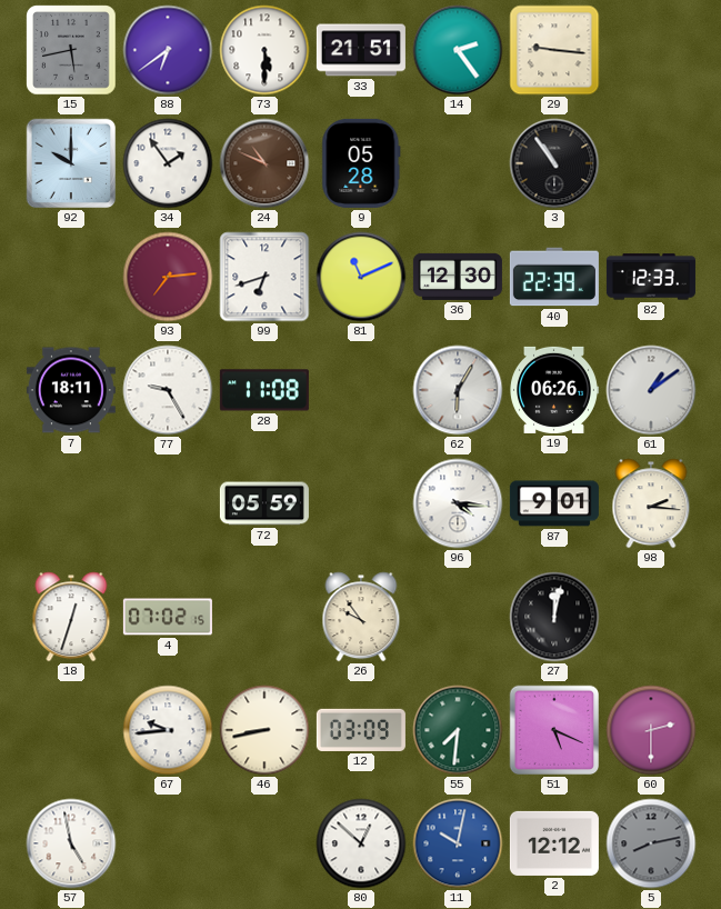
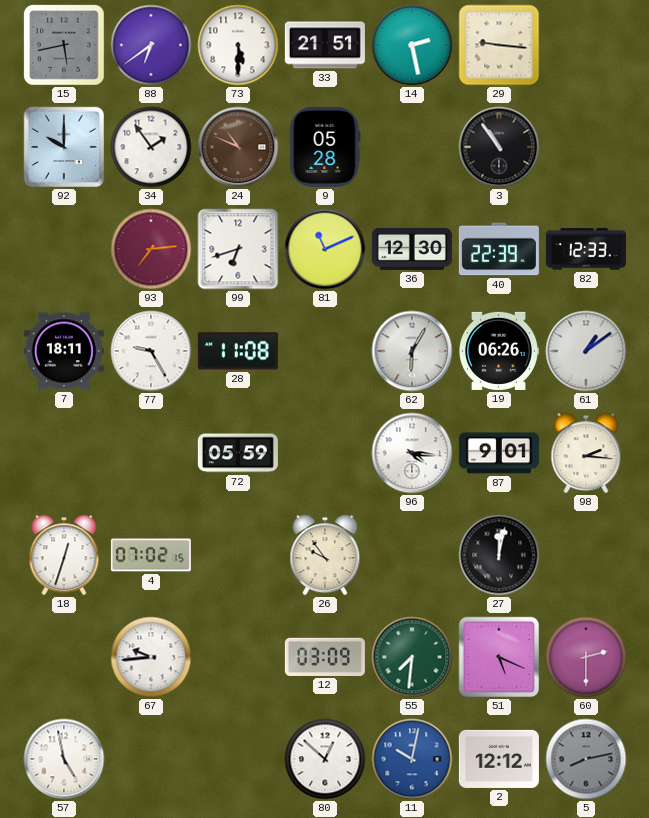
14: 2:24 -> 2:28
46: 8:43 -> none
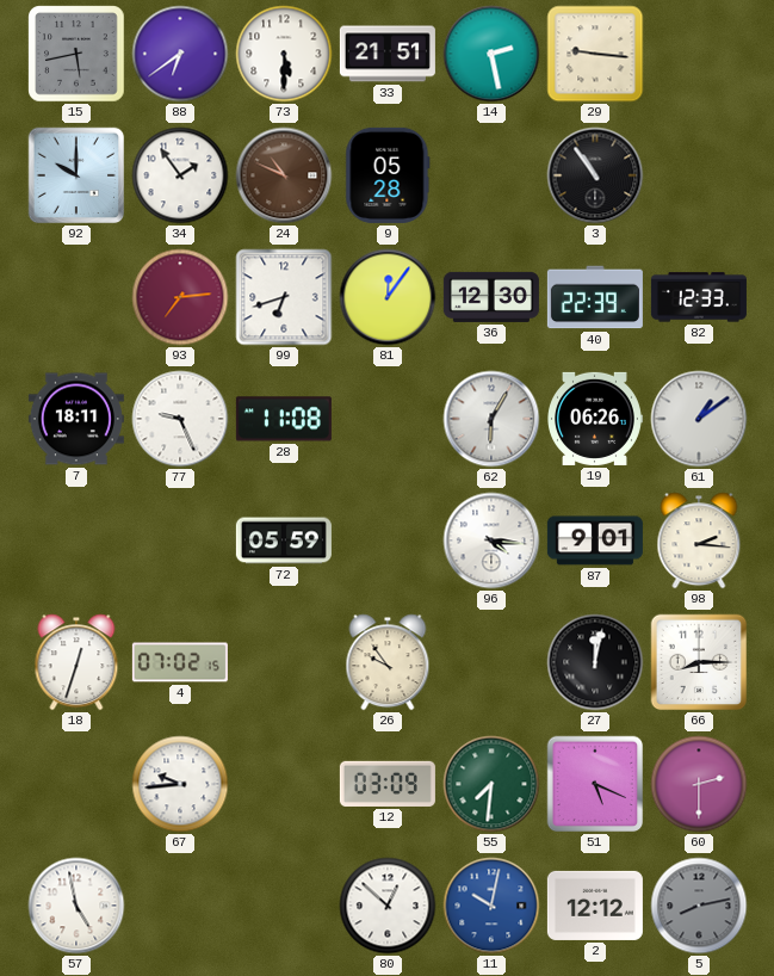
81: 11:11 -> 12:06
77: 9:25 -> 9:26
66: none -> 8:15
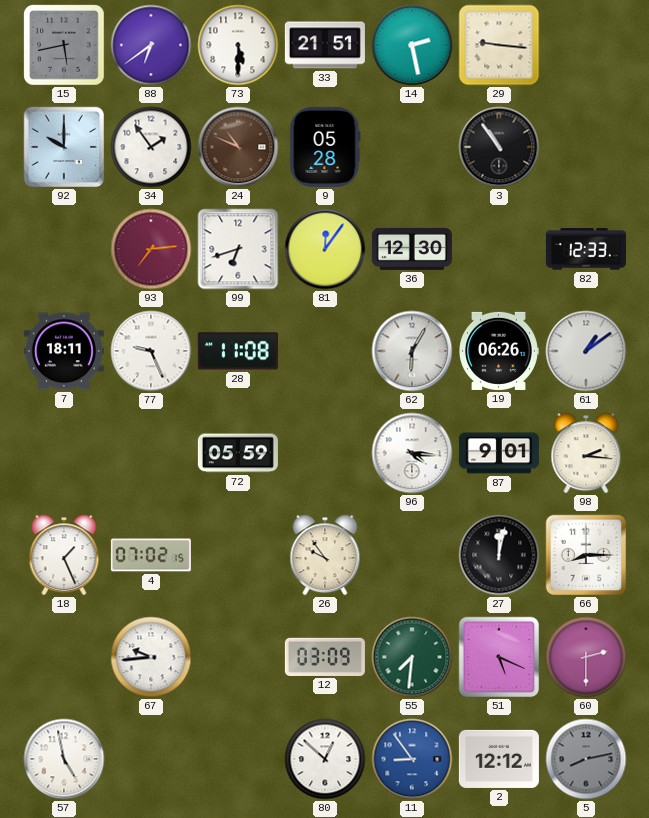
40: 22:39 -> none
18: 12:33 -> 1:26
11: 10:02 -> 8:54
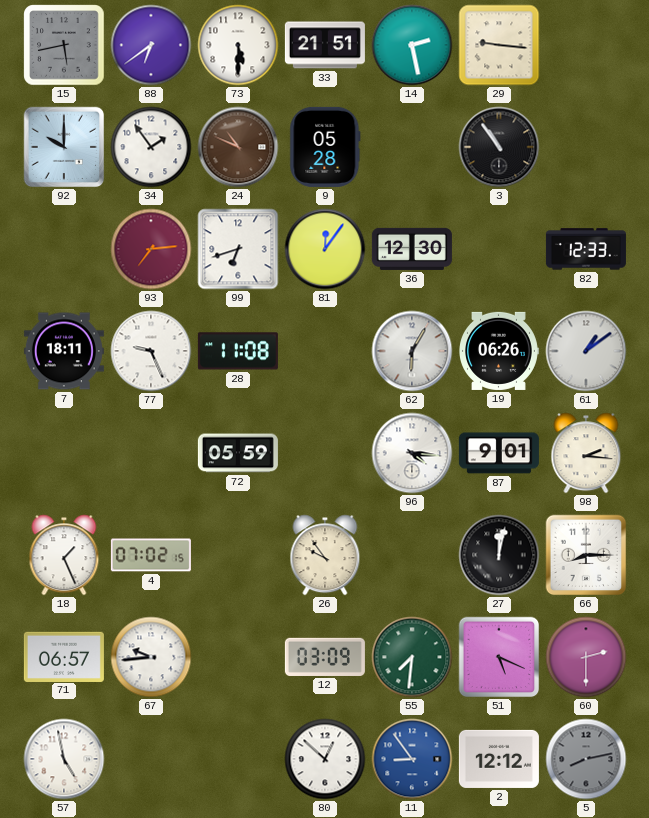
71: none -> 06:57
